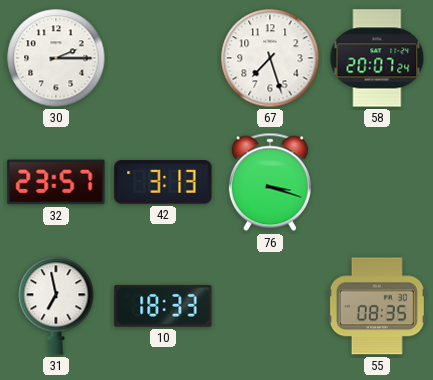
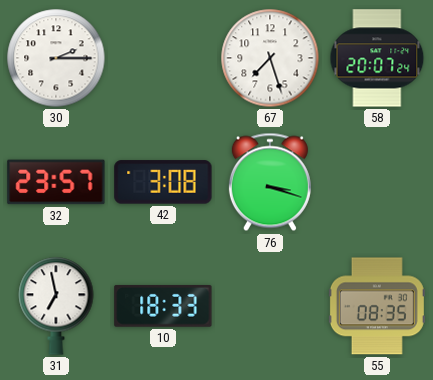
42: 3:13 -> 3:08
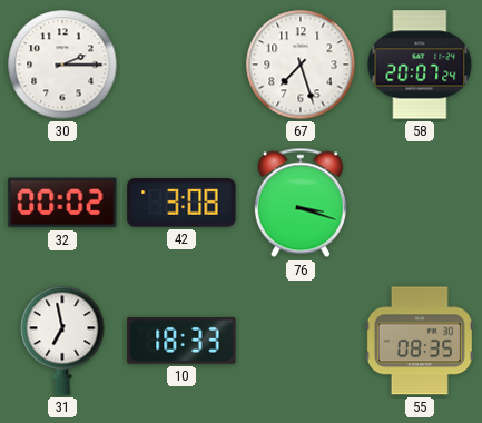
32: 23:57 -> 00:02
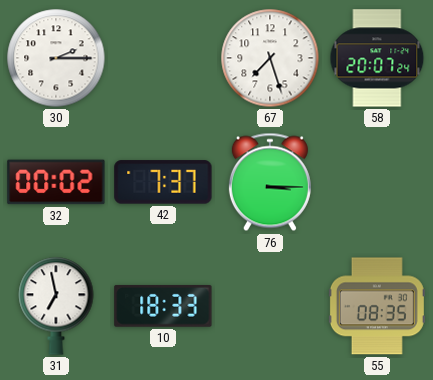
42: 3:08 -> 7:37
76: 3:18 -> 3:15
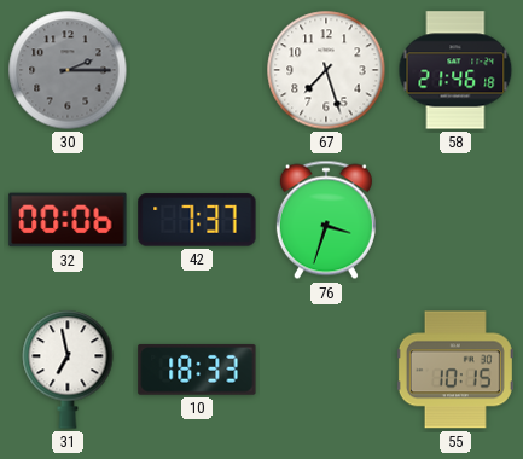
30 dial: white -> grey
58: 20:07 -> 21:46
32: 00:02 -> 00:06
76: 3:15 -> 3:33
55: 08:35 -> 10:15
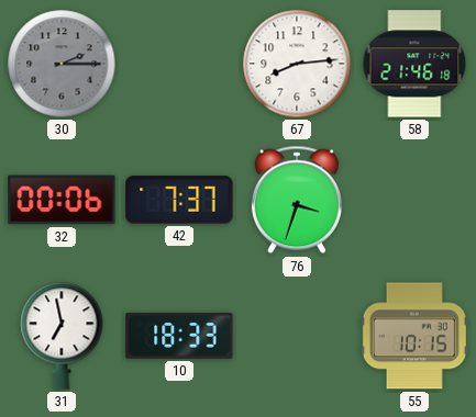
67: 7:27 -> 8:14
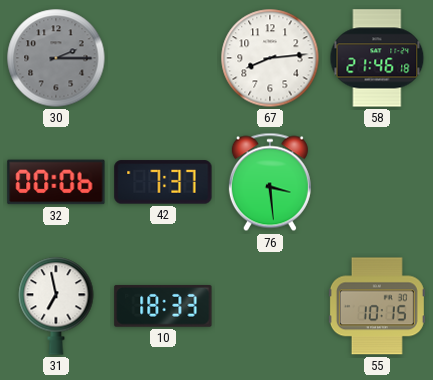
76: 3:33 -> 3:29
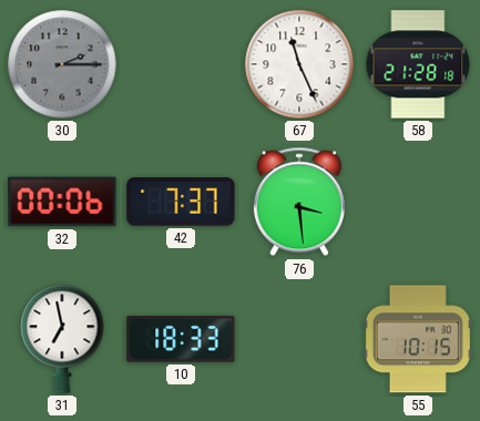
67: 8:14 -> 11:26
58: 21:46 -> 21:28
